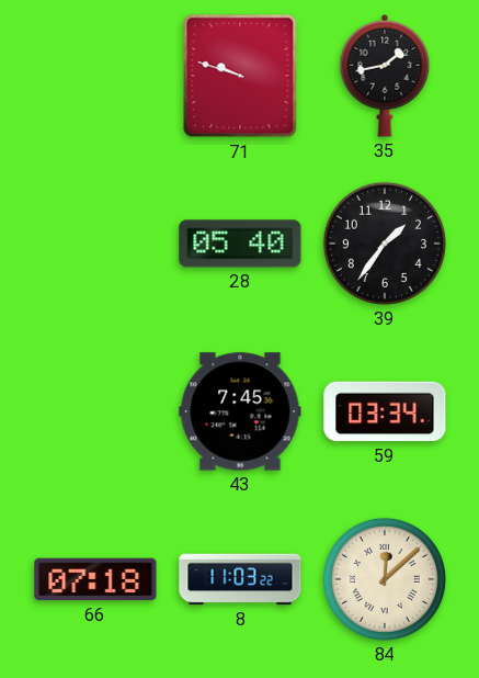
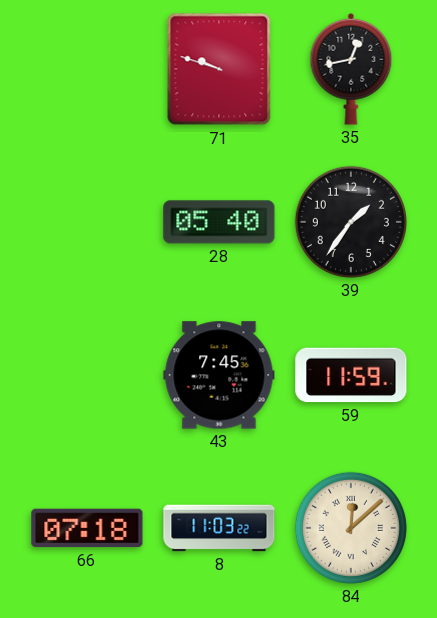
35: 1:43 -> 12:43
59: 03:34 -> 11:59
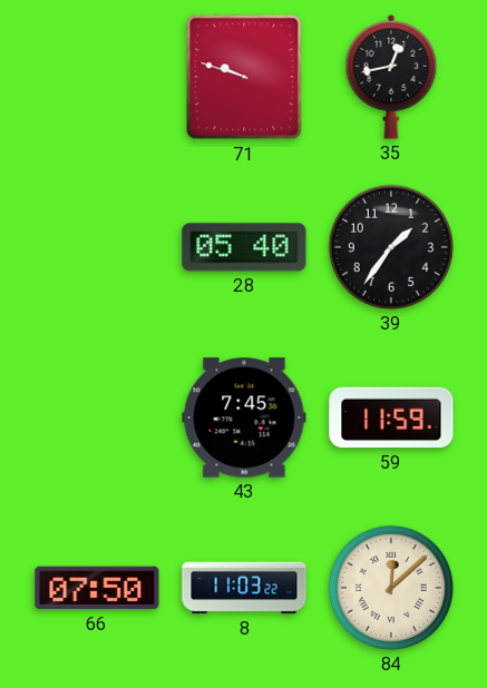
66: 07:18 -> 07:50
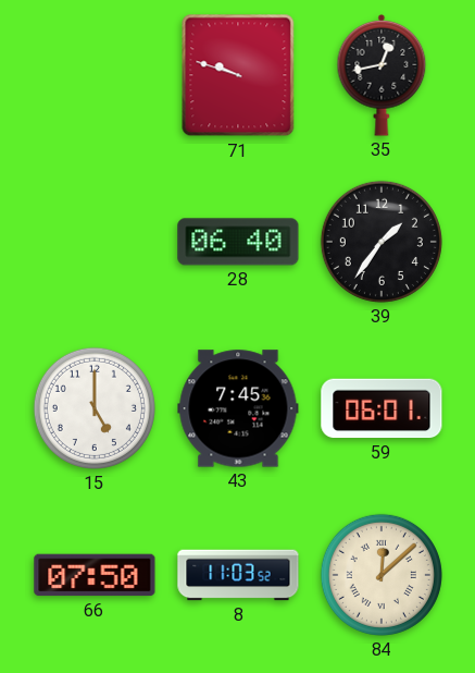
28: 05:40 -> 06:40
15: none -> 5:00
59: 11:59 -> 06:01
8: 11:03:22 -> 11:03:52
